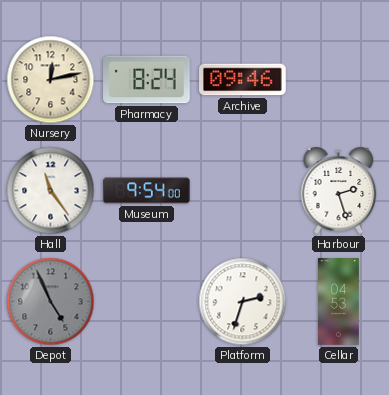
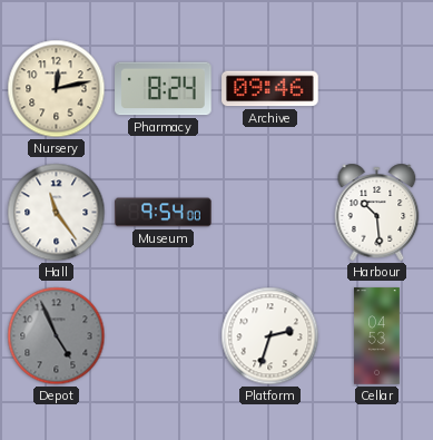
Harbour: 2:27 -> 10:29
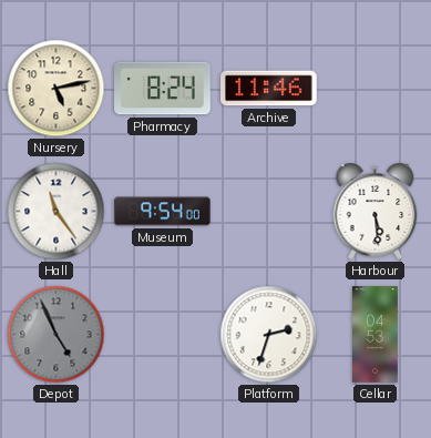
Nursery: 12:13 -> 5:13
Archive: 09:46 -> 11:46
Harbour: 10:29 -> 5:29
